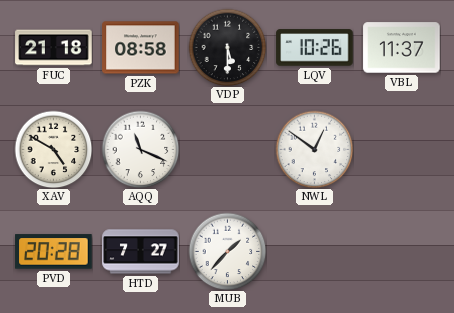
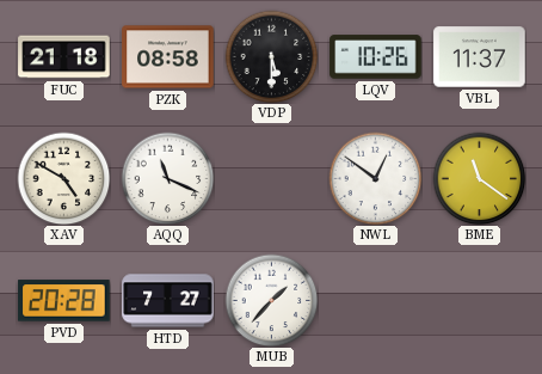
BME: none -> 11:21
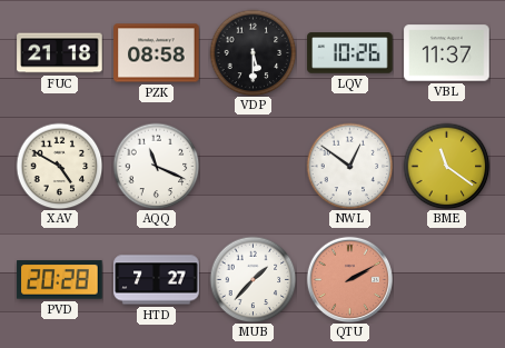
QTU: none -> 2:10
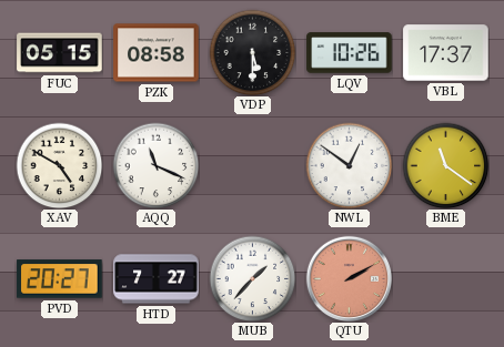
FUC: 21:18 -> 05:15
VBL: 11:37 -> 17:37
PVD: 20:28 -> 20:27
